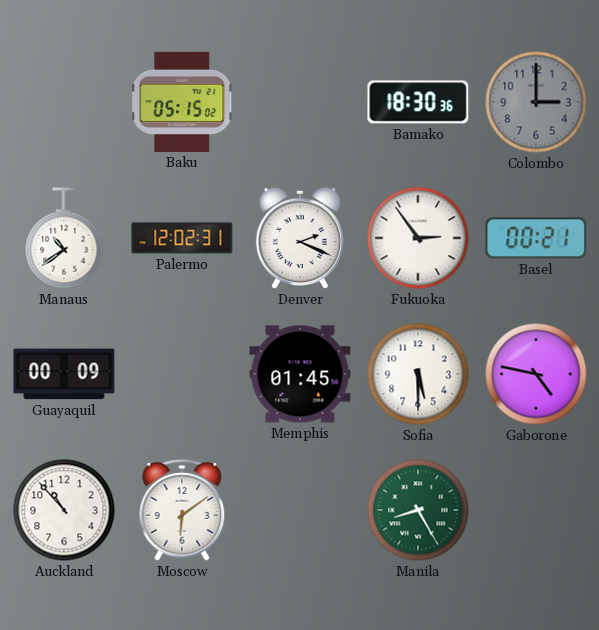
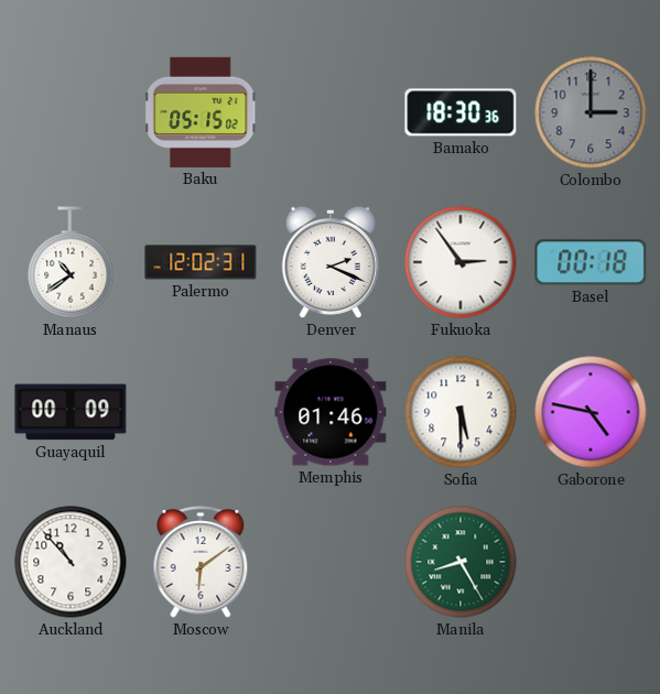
Basel: 00:21 -> 00:18
Memphis: 01:45 -> 01:46
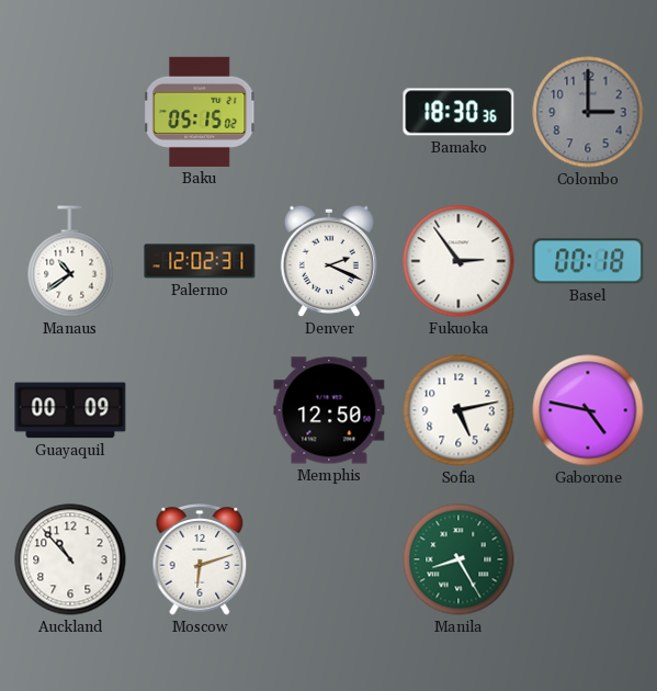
Memphis: 01:46 -> 12:50
Sofia: 5:30 -> 5:13
Moscow: 6:09 -> 6:12
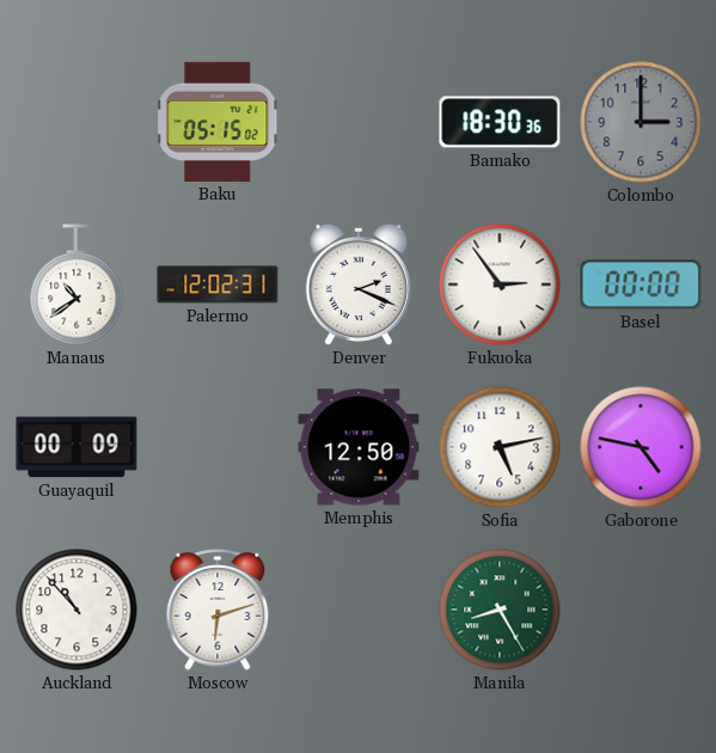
Basel: 00:18 -> 00:00
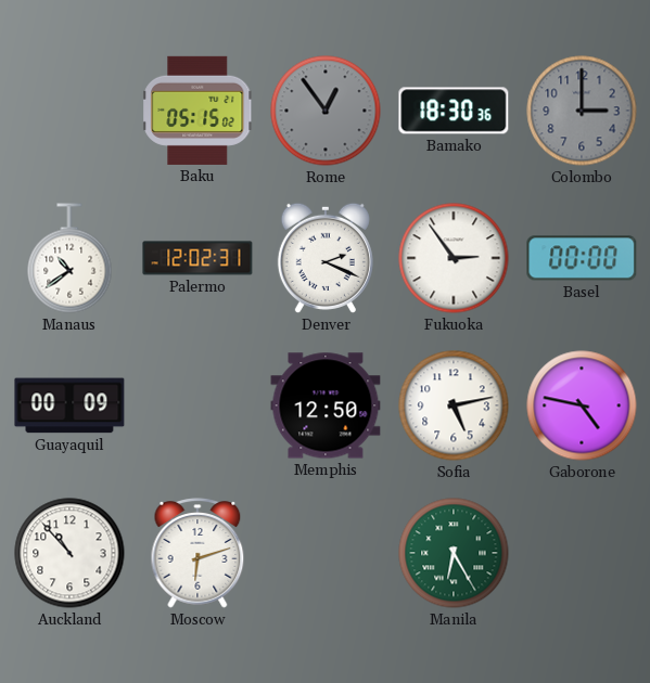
Rome: none -> 12:54
Manila: 8:25 -> 6:25
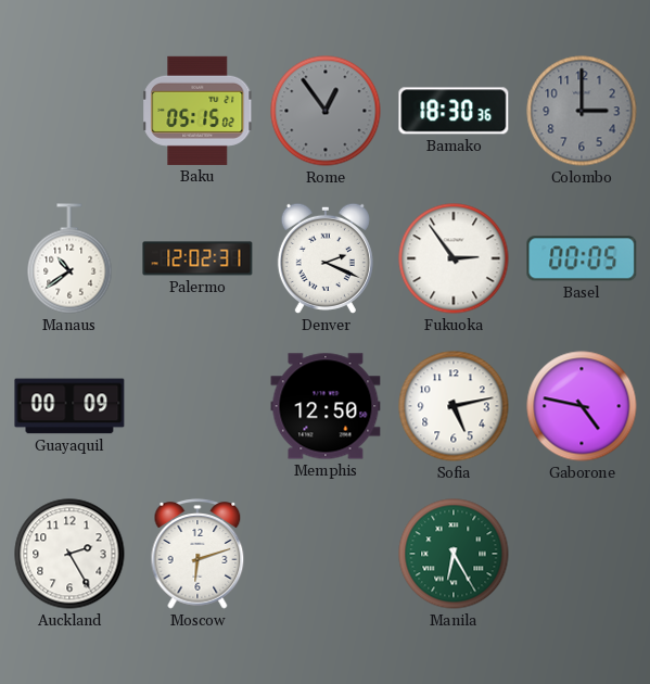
Basel: 00:00 -> 00:05
Auckland: 10:53 -> 2:25
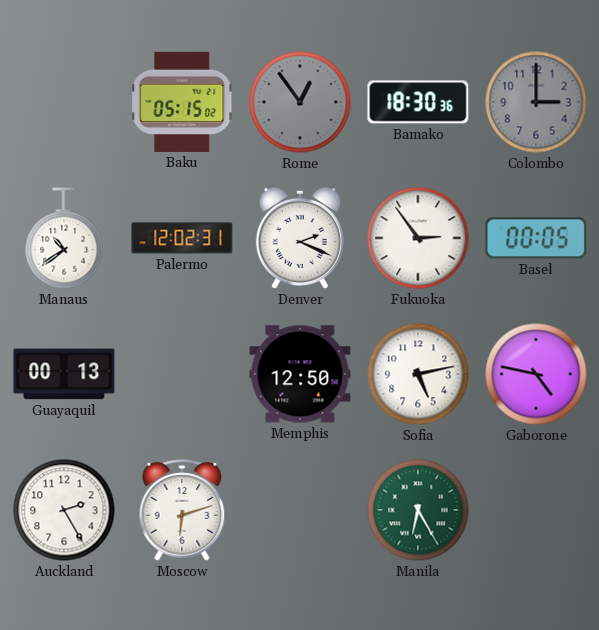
Guayaquil: 00:09 -> 00:13
